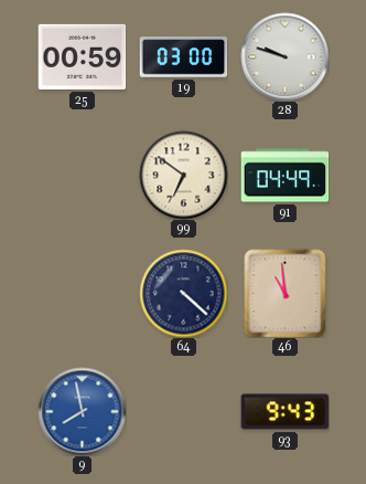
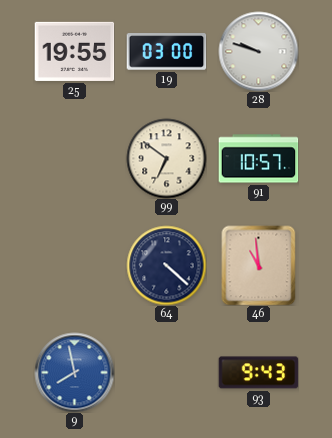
25: 00:59 -> 19:55
91: 04:49 -> 10:57
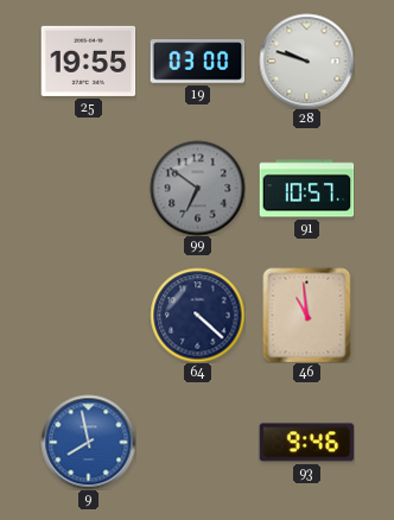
99 dial: cream -> grey
93: 9:43 -> 9:46
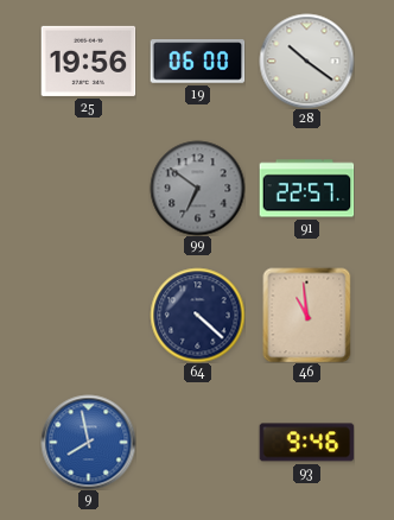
25: 19:55 -> 19:56
19: 03:00 -> 06:00
28: 9:48 -> 10:21
91: 10:57 -> 22:57
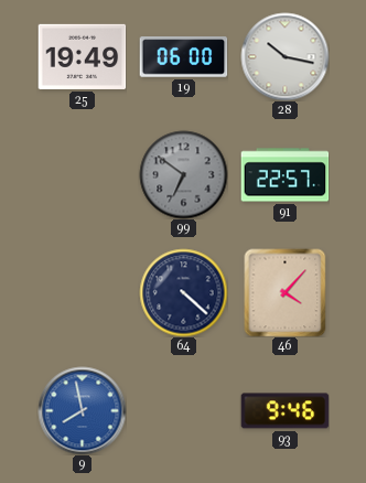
25: 19:56 -> 19:49
28: 10:21 -> 10:17
46: 10:59 -> 4:07
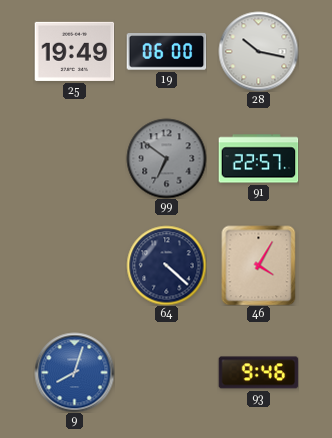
46: 4:07 -> 4:05
9: 7:58 -> 8:03
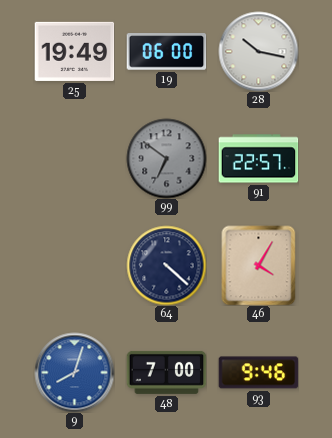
48: none -> 7:00
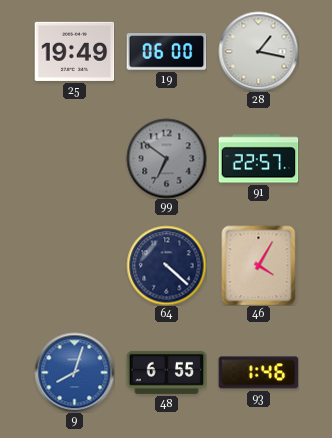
28: 10:17 -> 1:17
48: 7:00 -> 6:55
93: 9:46 -> 1:46
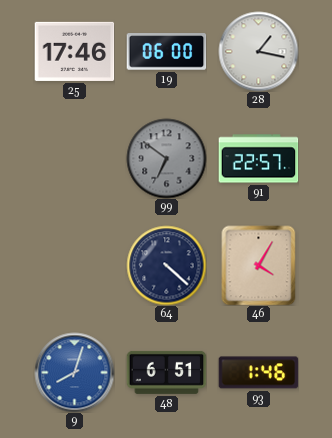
25: 19:49 -> 17:46
48: 6:55 -> 6:51
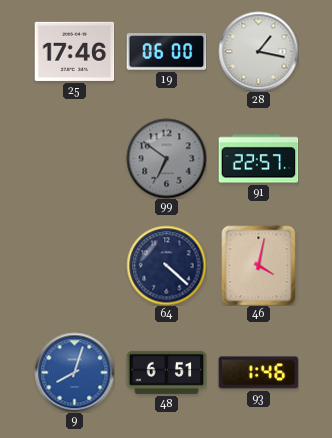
46: 4:05 -> 4:02
